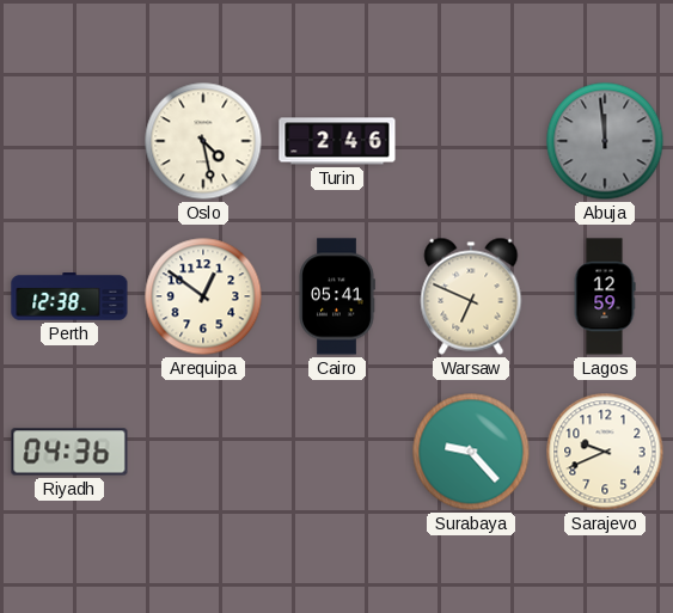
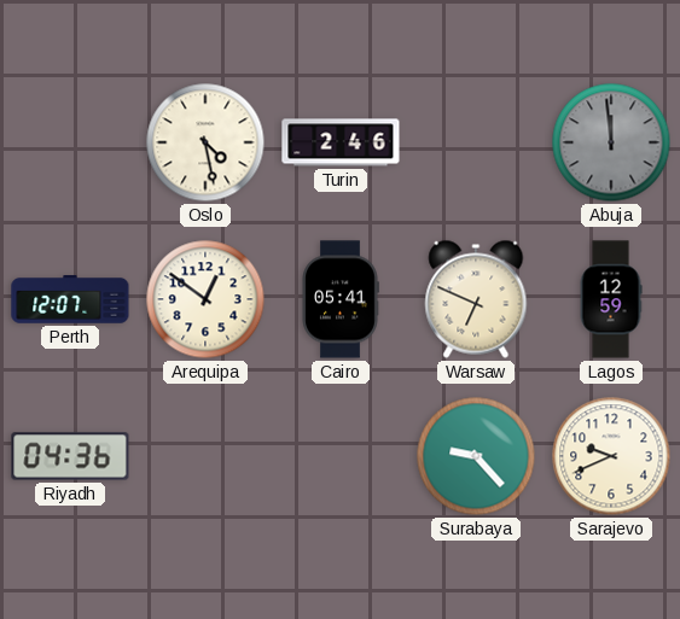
Perth: 12:38 -> 12:07
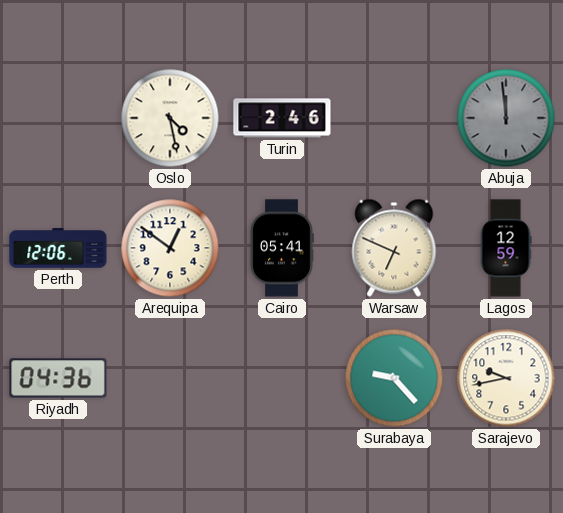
Perth: 12:07 -> 12:06
Sarajevo: 9:41 -> 9:43
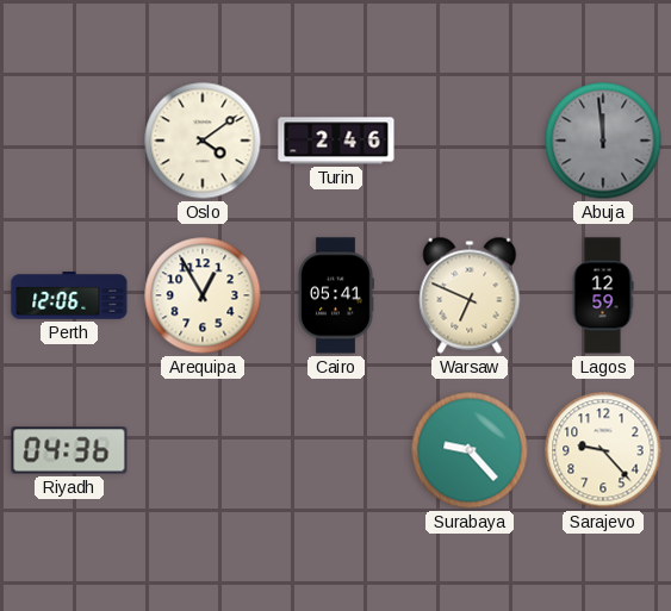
Oslo: 4:28 -> 4:09
Arequipa: 12:51 -> 12:55
Sarajevo: 9:43 -> 9:23
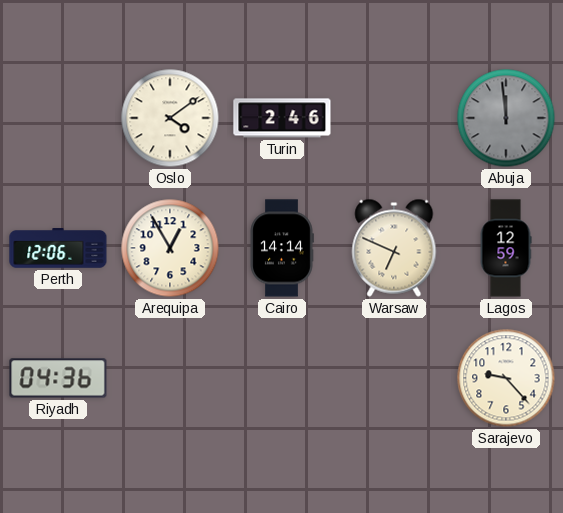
Cairo: 05:41 -> 14:14
Surabaya: 9:23 -> none
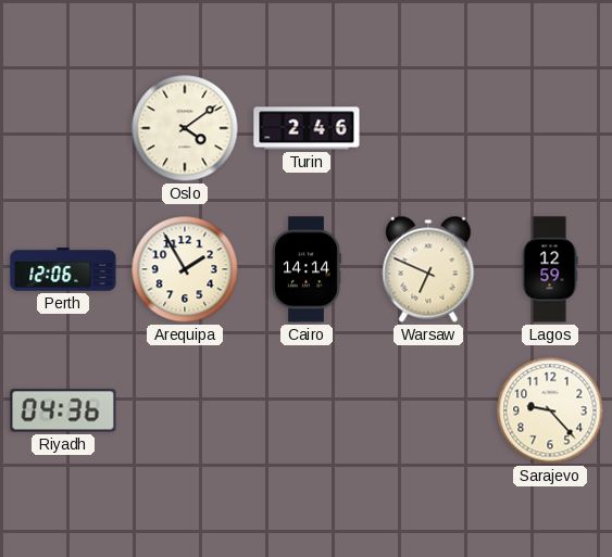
Abuja: 11:59 -> none
Arequipa: 12:55 -> 1:55
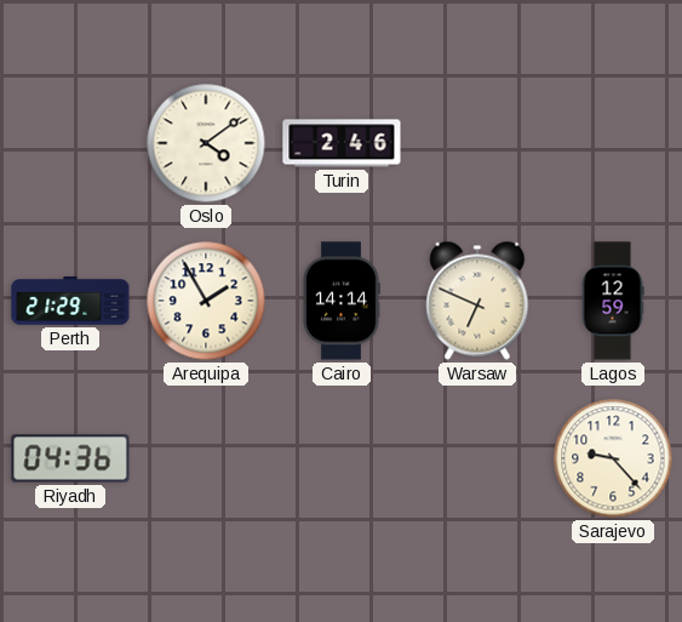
Perth: 12:06 -> 21:29
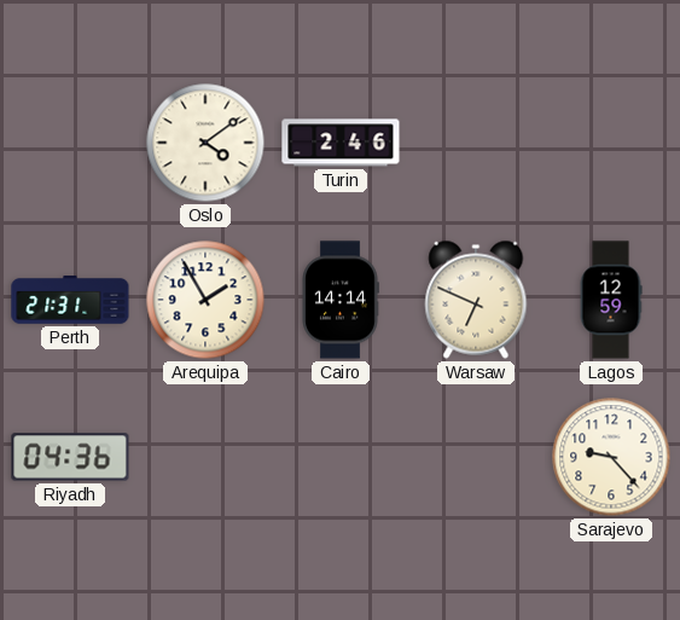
Perth: 21:29 -> 21:31
